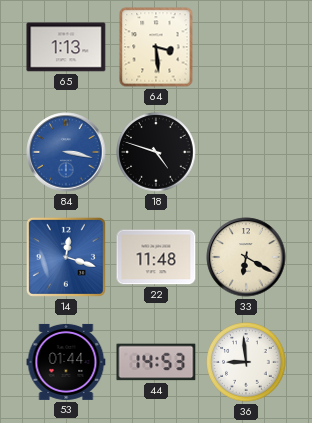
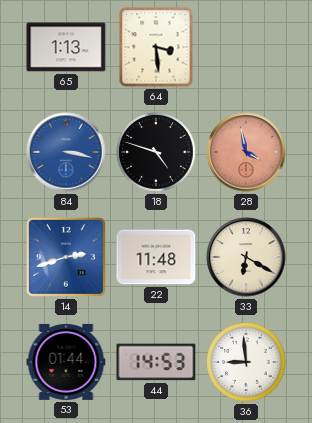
28: none -> 3:58
14: 12:18 -> 2:42
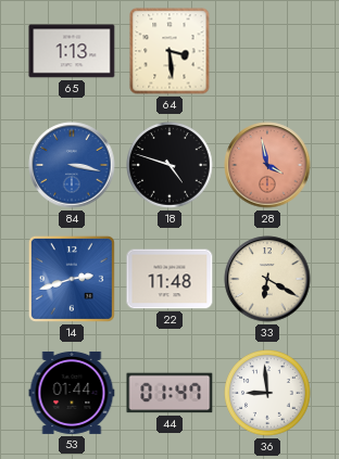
44: 14:53 -> 01:47
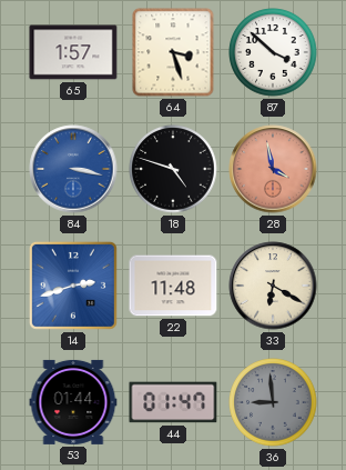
65: 1:13 -> 1:57
64: 3:29 -> 3:27
87: none -> 3:52
36 dial: white -> grey
